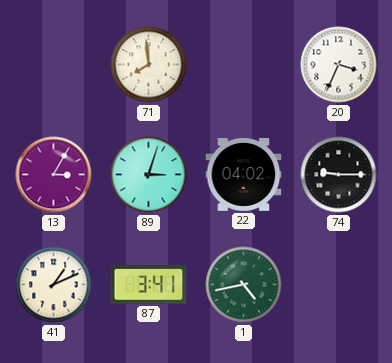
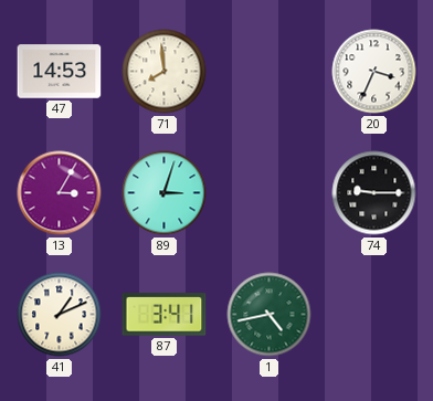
47: none -> 14:53
22: 04:02 -> none
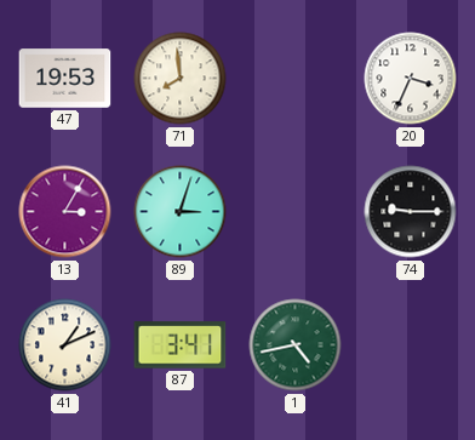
47: 14:53 -> 19:53
